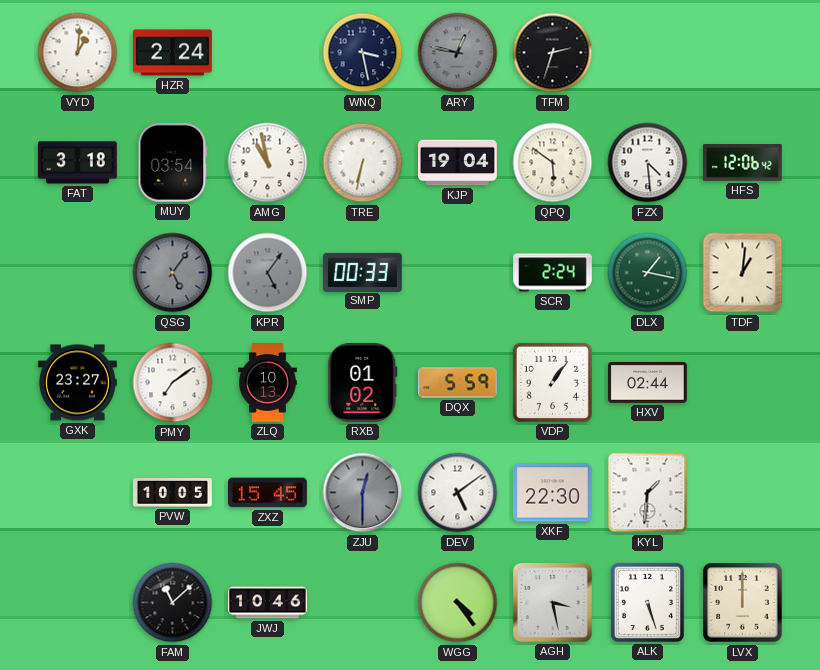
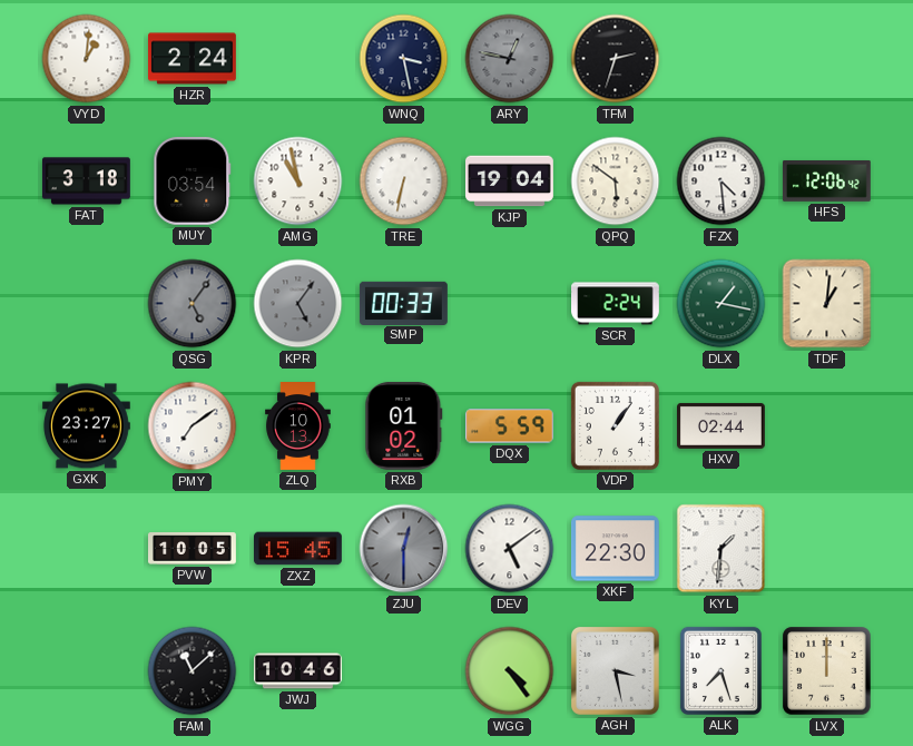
ALK: 5:27 -> 7:27
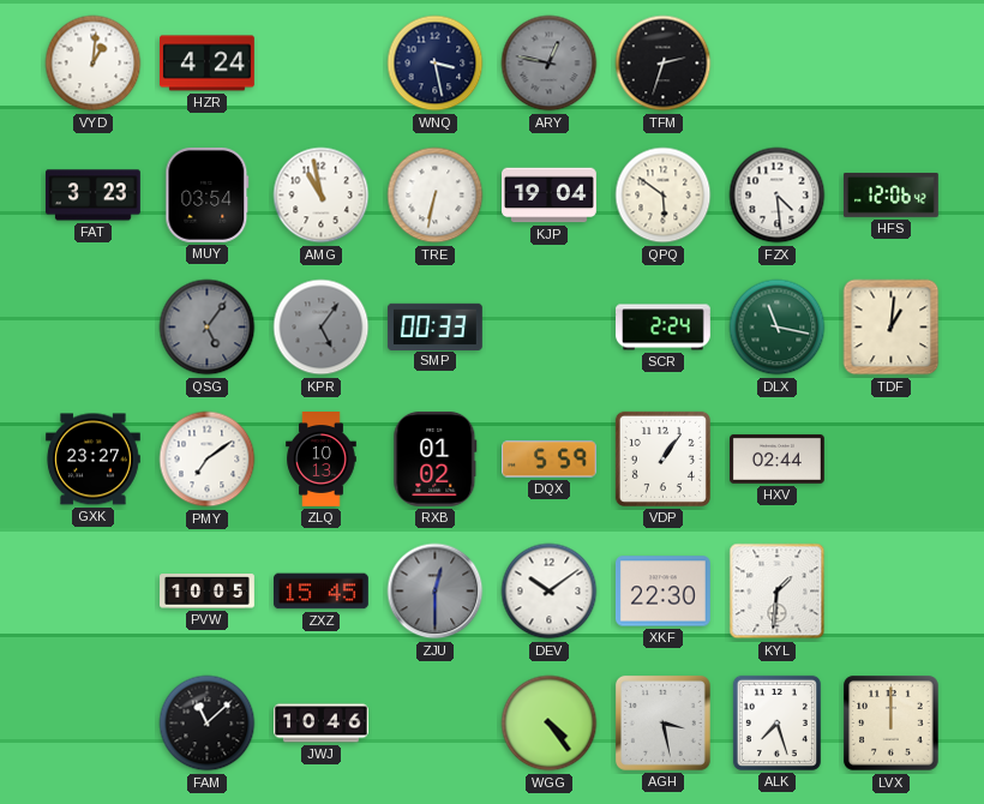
HZR: 2:24 -> 4:24
FAT: 3:18 -> 3:23
DLX: 1:17 -> 11:17
DEV: 5:09 -> 10:09
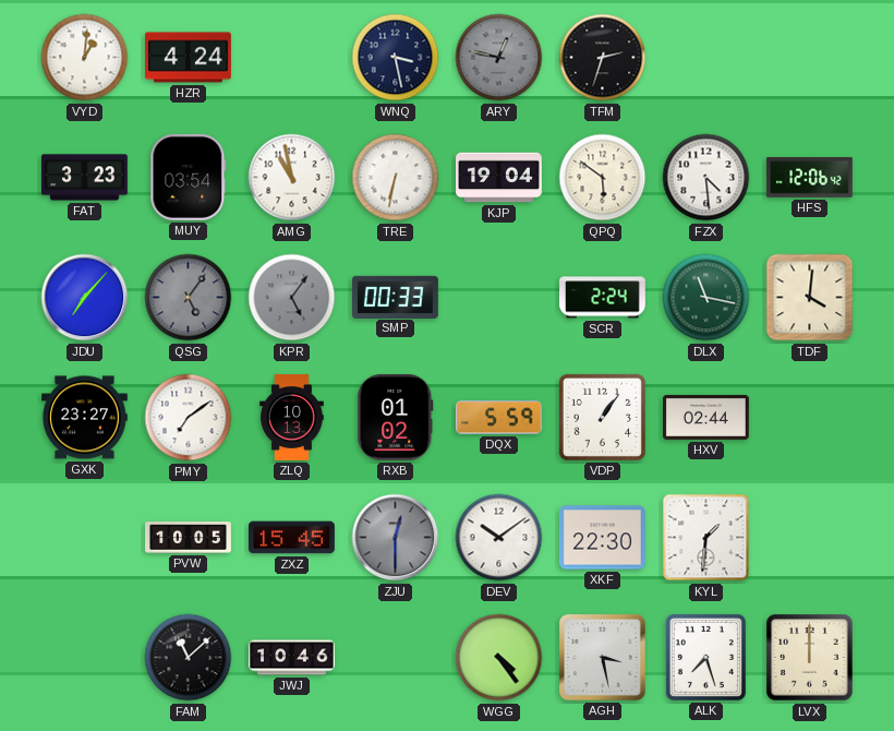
JDU: none -> 7:07
TDF: 1:01 -> 4:01
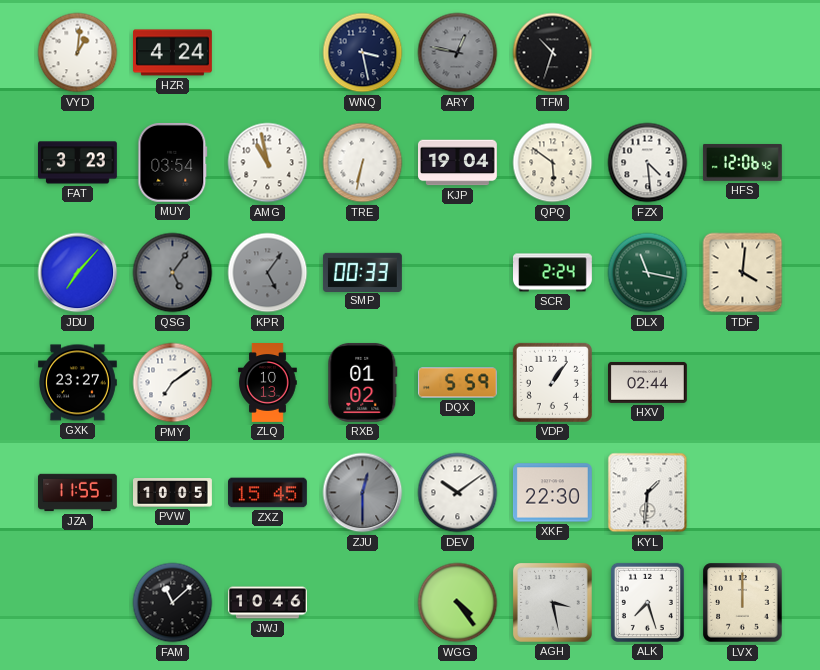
TFM: 2:33 -> 10:33
JZA: none -> 11:55
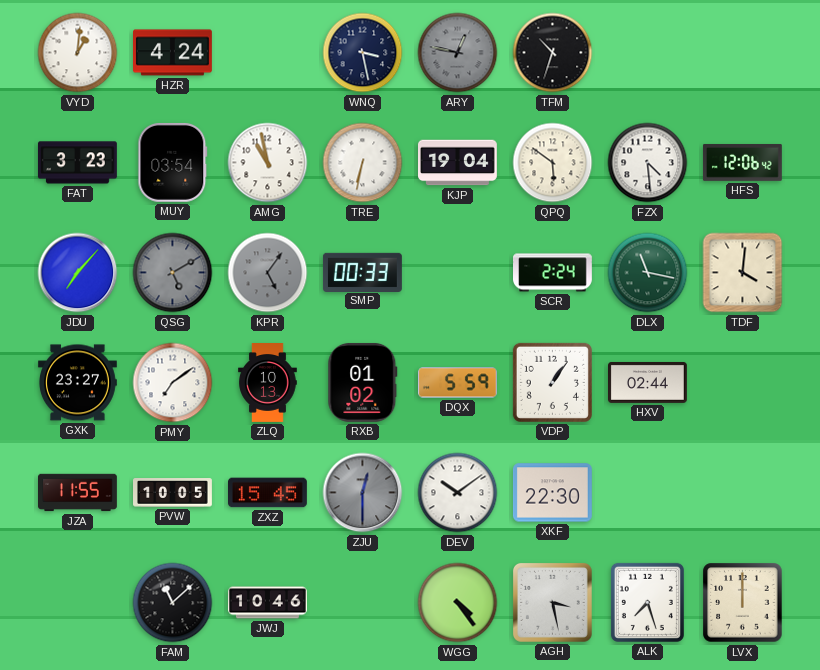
QSG: 5:06 -> 5:10
KYL: 1:31 -> none
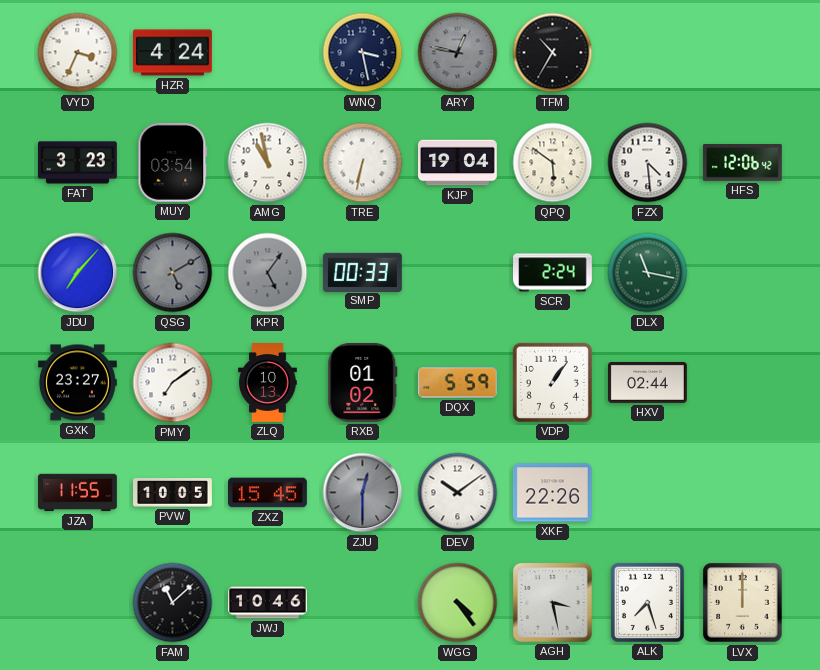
VYD: 1:01 -> 3:34
TFM: 10:33 -> 10:35
TDF: 4:01 -> none
XKF: 22:30 -> 22:26
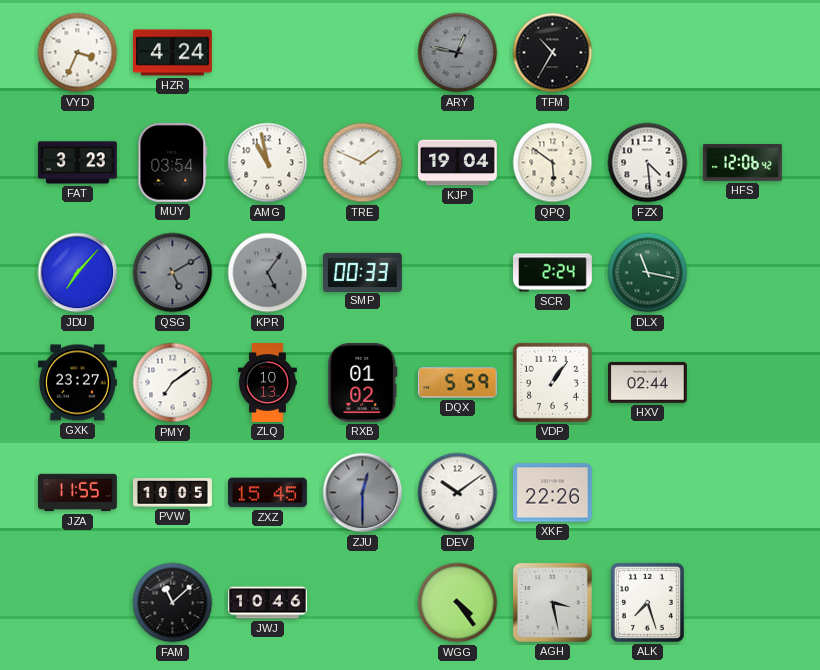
WNQ: 3:28 -> none
TRE: 6:32 -> 1:49
LVX: 12:00 -> none
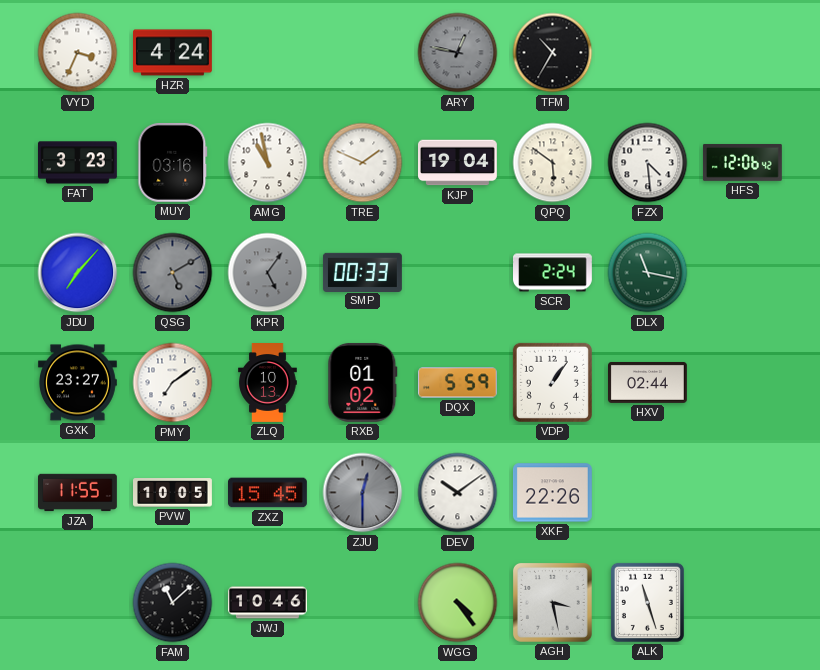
MUY: 03:54 -> 03:16
ALK: 7:27 -> 11:27
